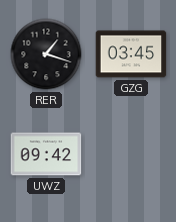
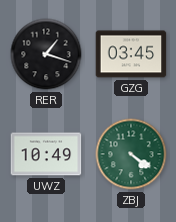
UWZ: 09:42 -> 10:49
ZBJ: none -> 4:21
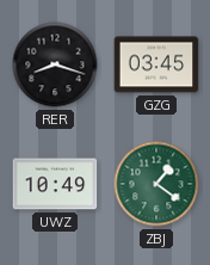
RER: 1:18 -> 8:18
ZBJ: 4:21 -> 1:21
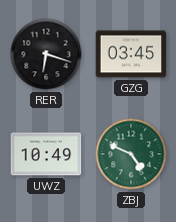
RER: 8:18 -> 6:18
ZBJ: 1:21 -> 4:49
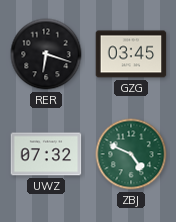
UWZ: 10:49 -> 07:32
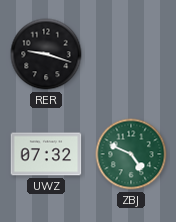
RER: 6:18 -> 9:18
GZG: 03:45 -> none
